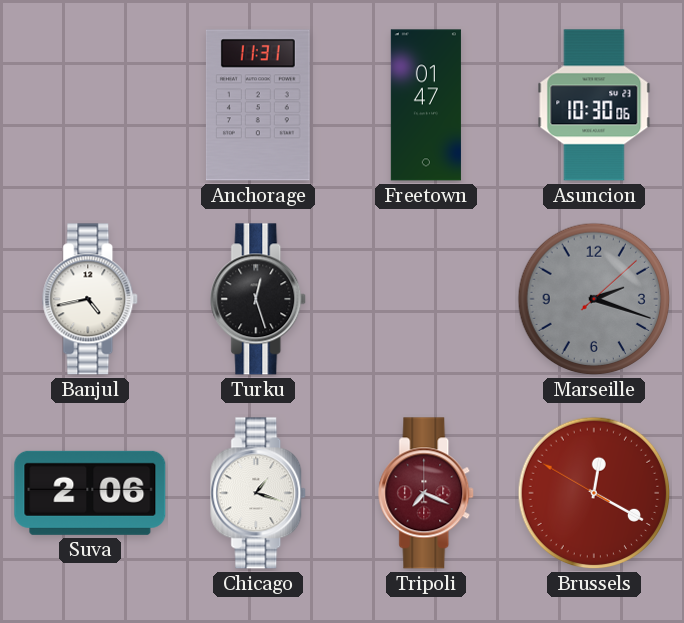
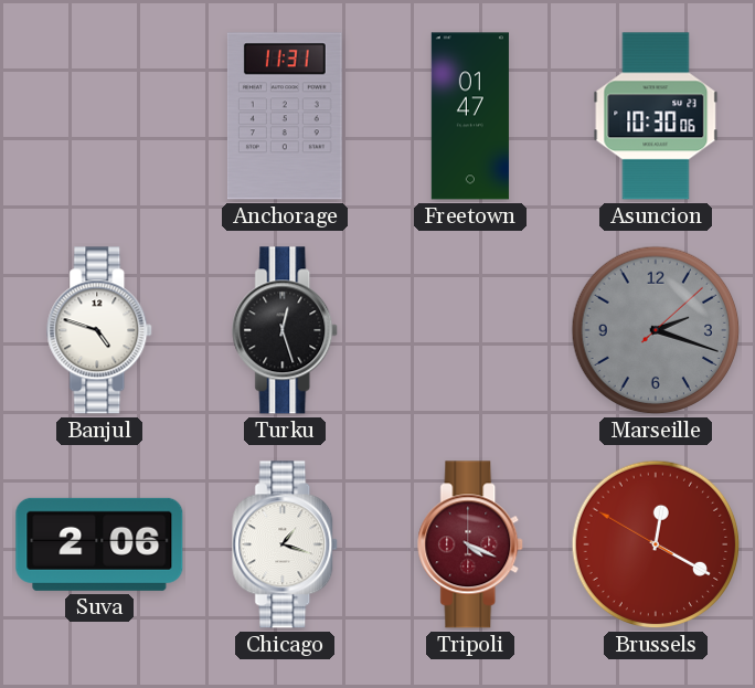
Banjul: 4:43 -> 4:48
Tripoli: 7:19 -> 4:19
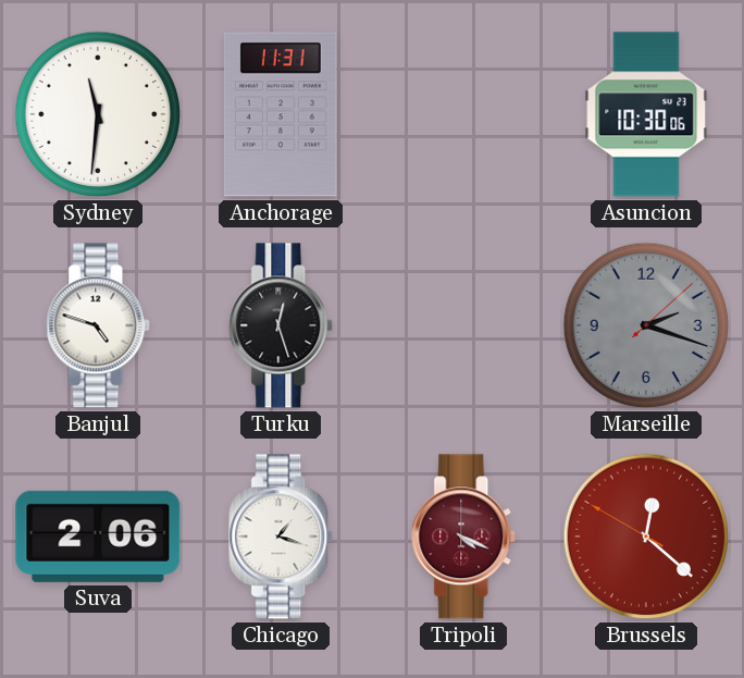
Sydney: none -> 11:31
Freetown: 01:47 -> none
Brussels: 12:19 -> 12:21
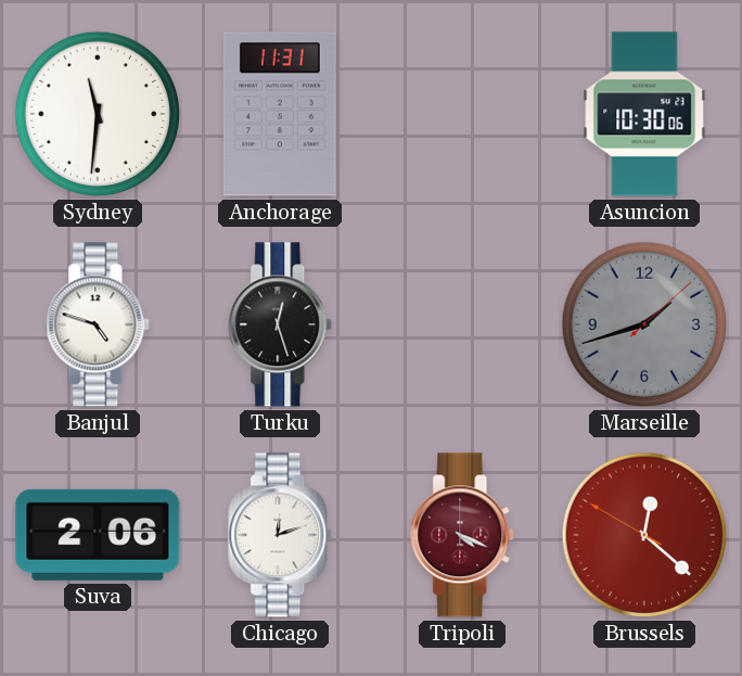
Marseille: 2:18 -> 1:42
Chicago: 1:18 -> 12:12
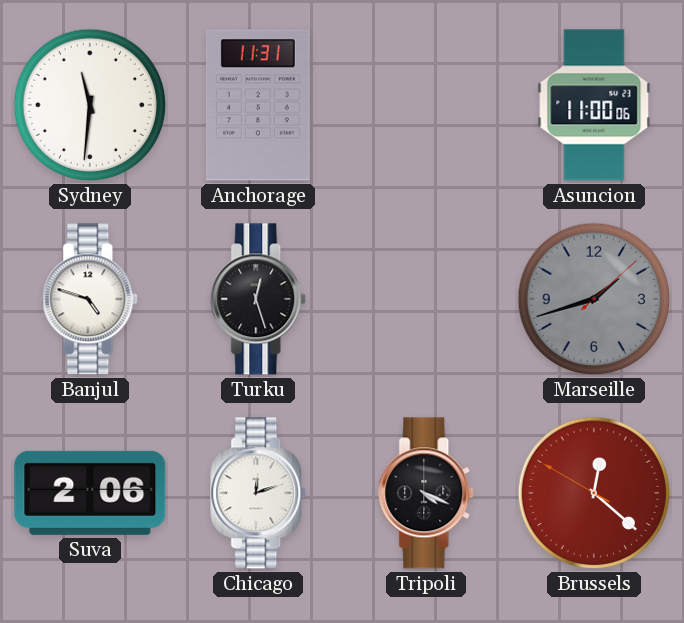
Asuncion: 10:30 -> 11:00
Tripoli dial: burgundy -> black
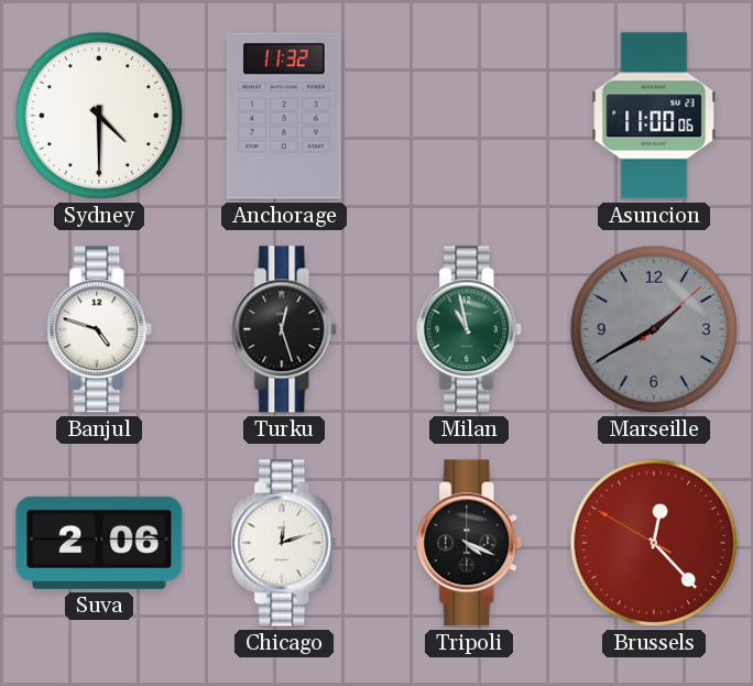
Sydney: 11:31 -> 4:30
Anchorage: 11:31 -> 11:32
Milan: none -> 10:58
Marseille: 1:42 -> 1:40
Brussels: 12:21 -> 12:22
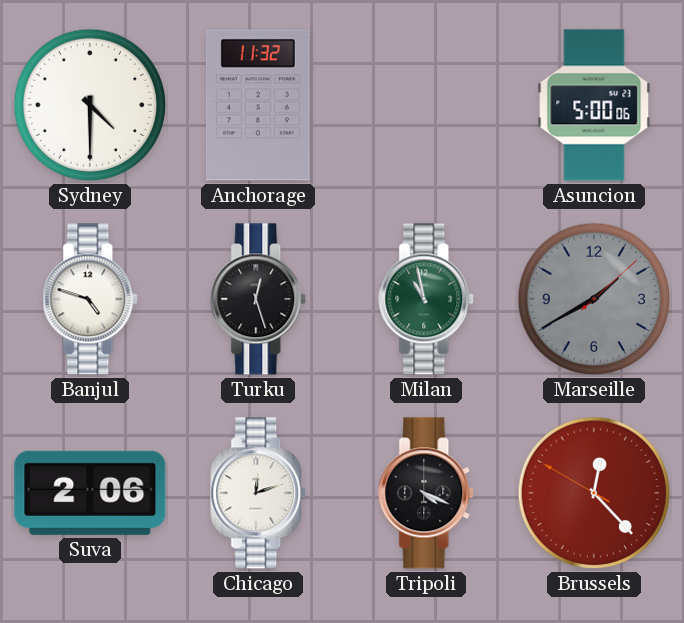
Asuncion: 11:00 -> 5:00
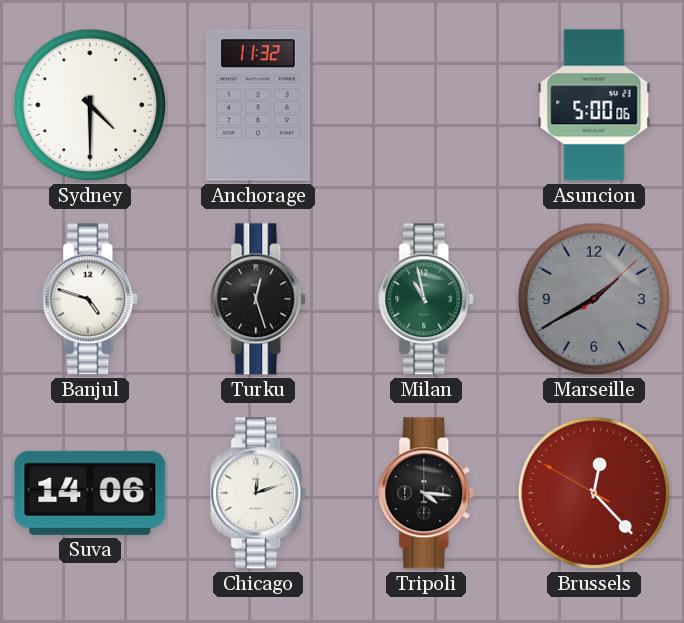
Suva: 2:06 -> 14:06
Tripoli: 4:19 -> 4:16
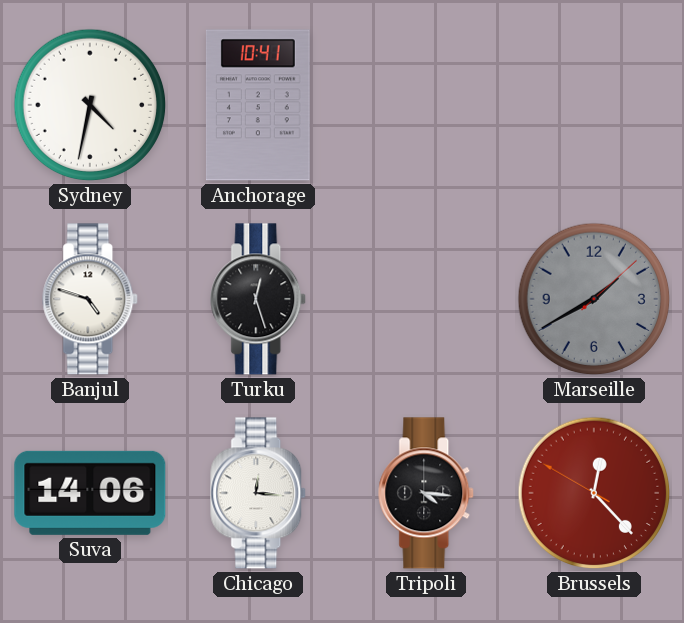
Sydney: 4:30 -> 4:32
Anchorage: 11:32 -> 10:41
Asuncion: 5:00 -> none
Milan: 10:58 -> none
Chicago: 12:12 -> 12:16
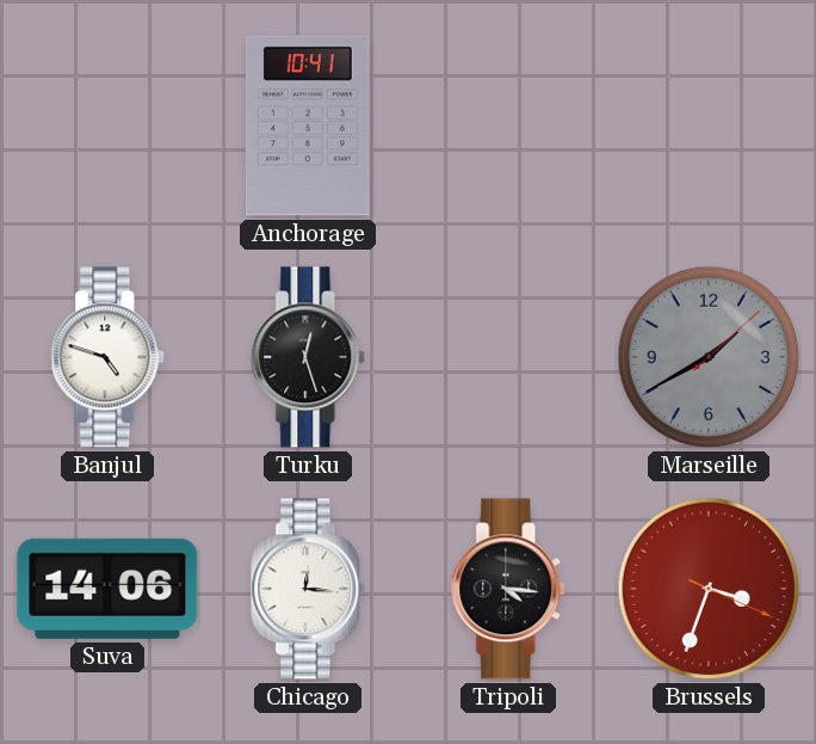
Sydney: 4:32 -> none
Brussels: 12:22 -> 3:33
